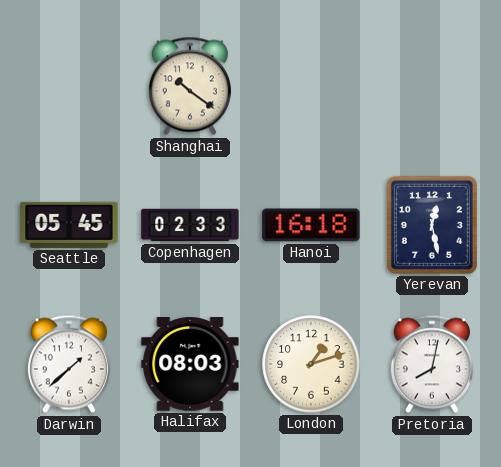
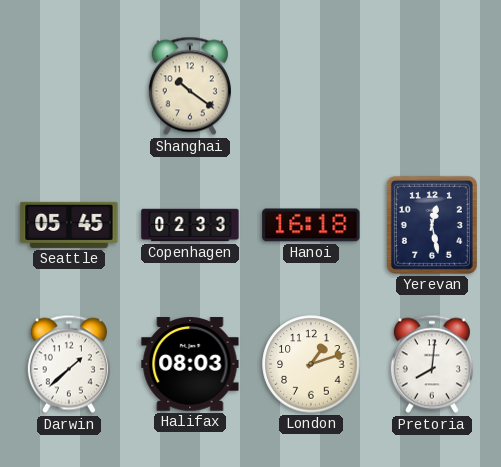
Pretoria: 8:02 -> 8:01
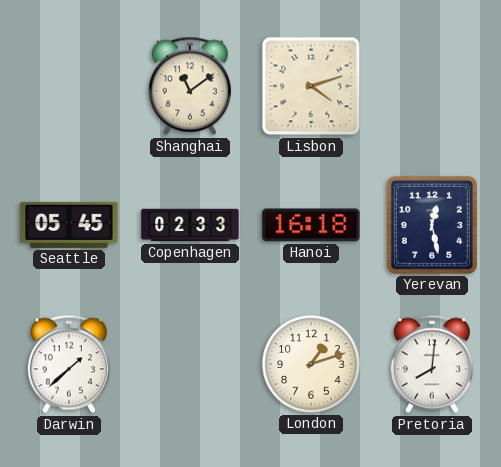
Shanghai: 10:21 -> 11:09
Lisbon: none -> 4:12
Halifax: 08:03 -> none
